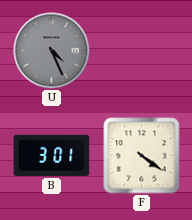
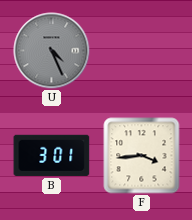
F: 4:21 -> 3:44
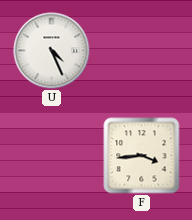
U dial: grey -> white
B: 3:01 -> none
